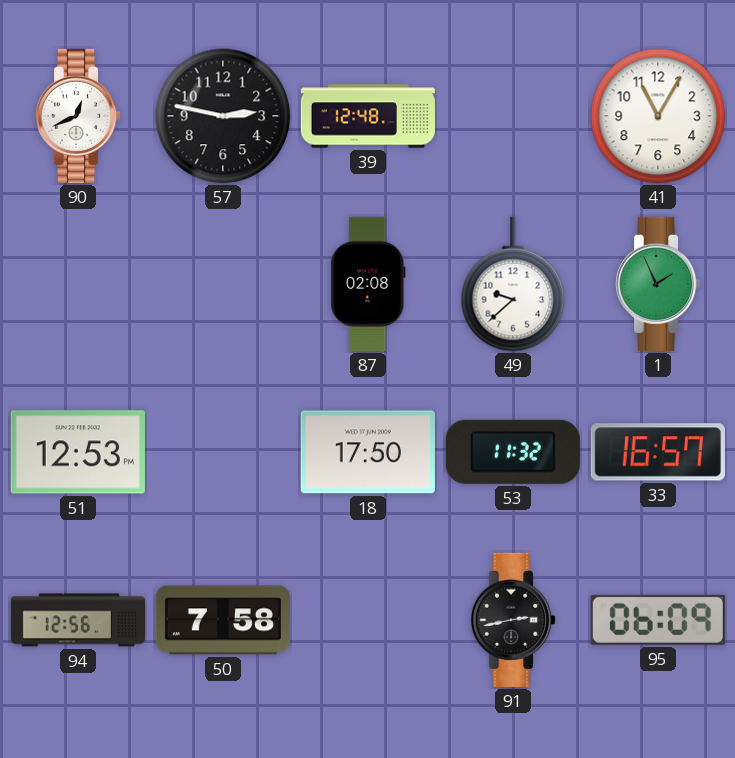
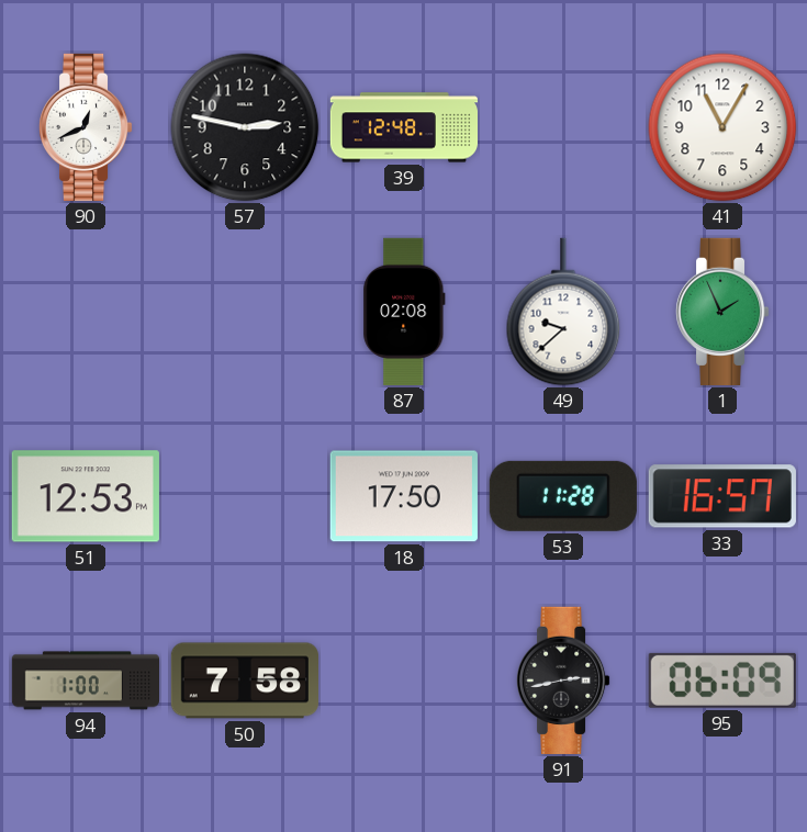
53: 11:32 -> 11:28
94: 12:56 -> 1:00
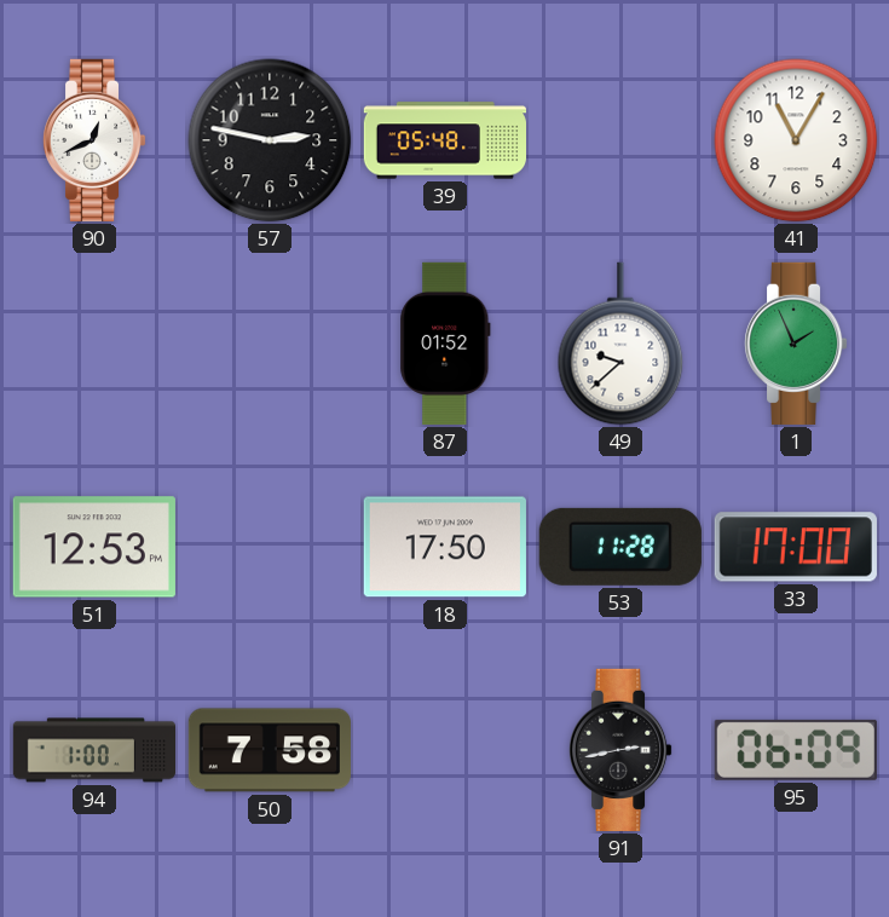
39: 12:48 -> 05:48
87: 02:08 -> 01:52
33: 16:57 -> 17:00
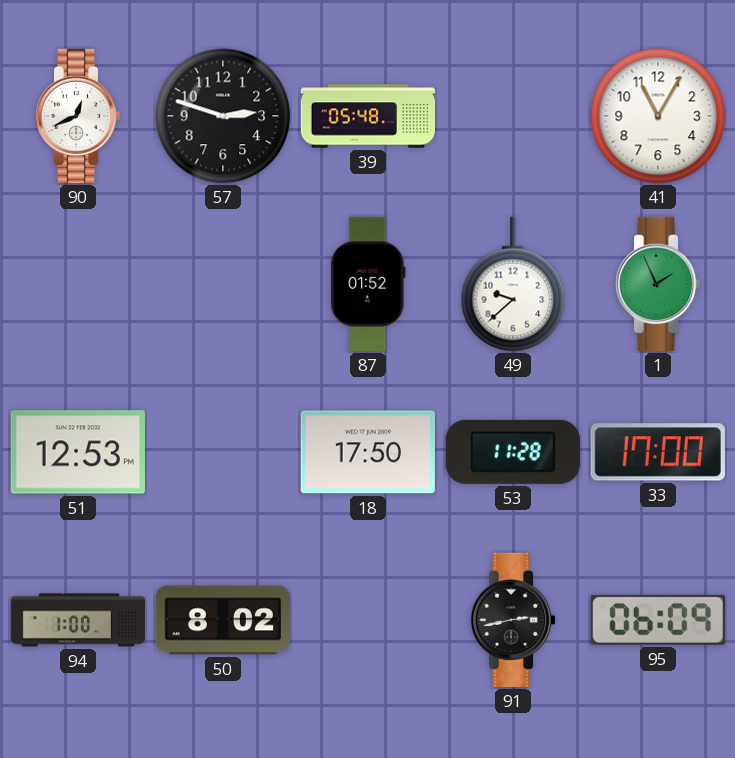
57: 2:47 -> 2:48
50: 7:58 -> 8:02
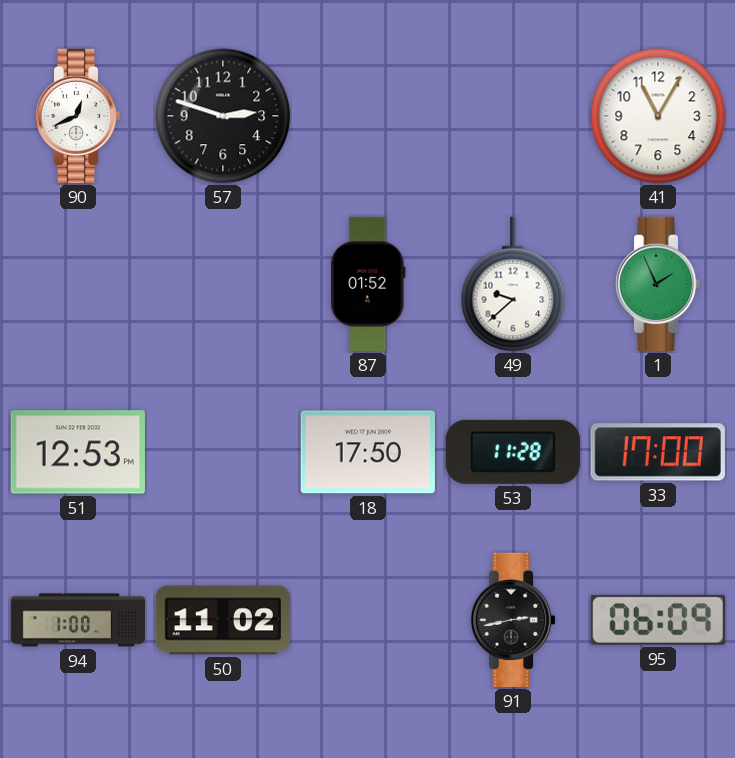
39: 05:48 -> none
50: 8:02 -> 11:02
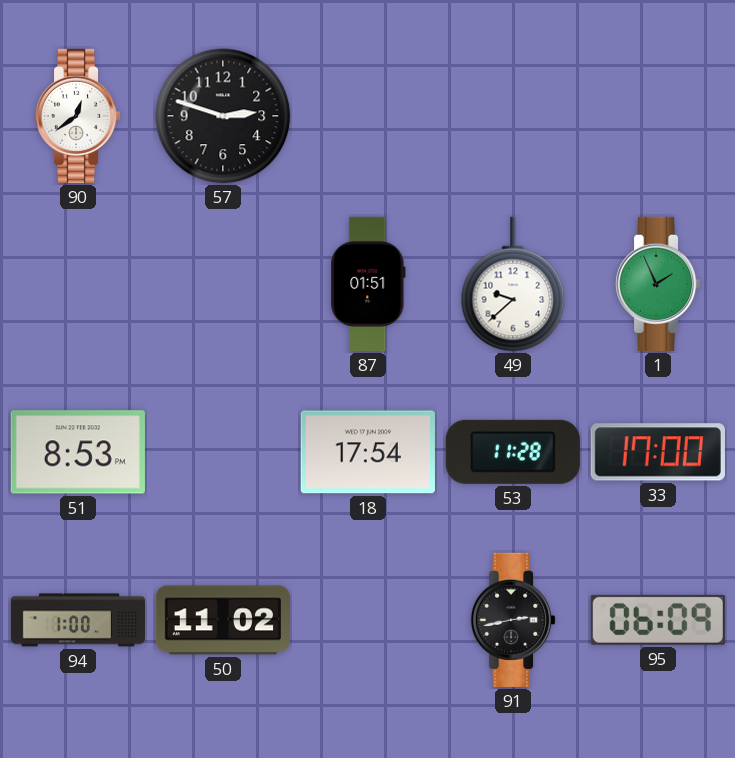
90: 12:41 -> 12:39
41: 11:05 -> none
87: 01:52 -> 01:51
51: 12:53 -> 8:53
18: 17:50 -> 17:54
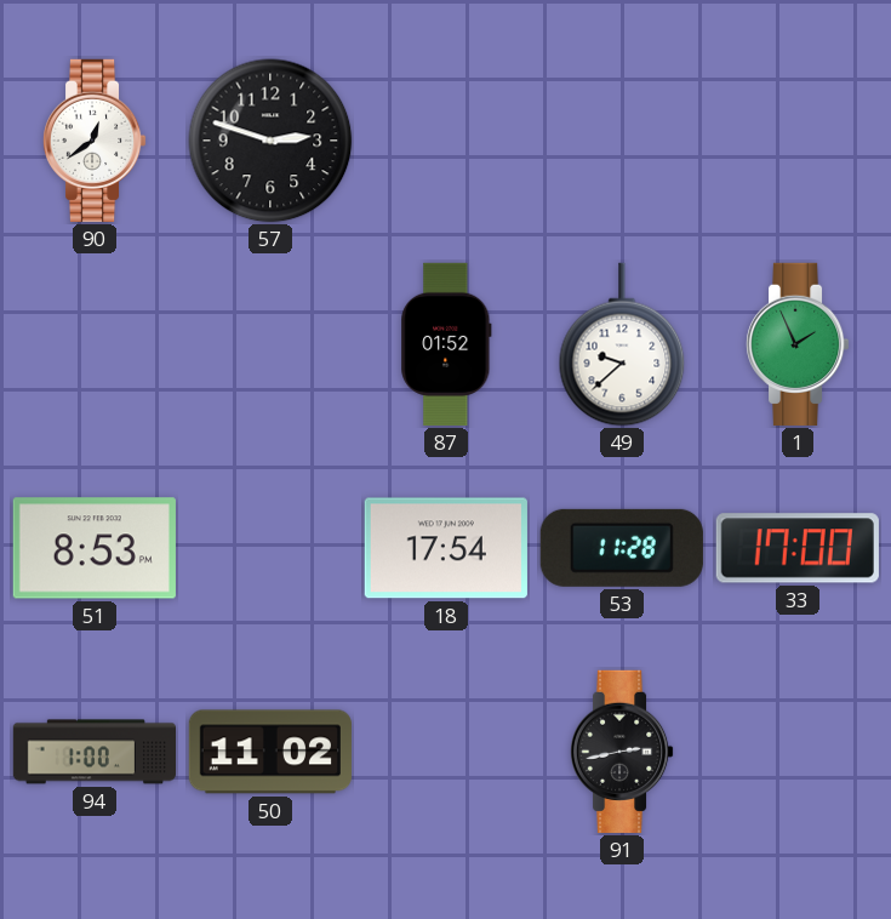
87: 01:51 -> 01:52
95: 06:09 -> none
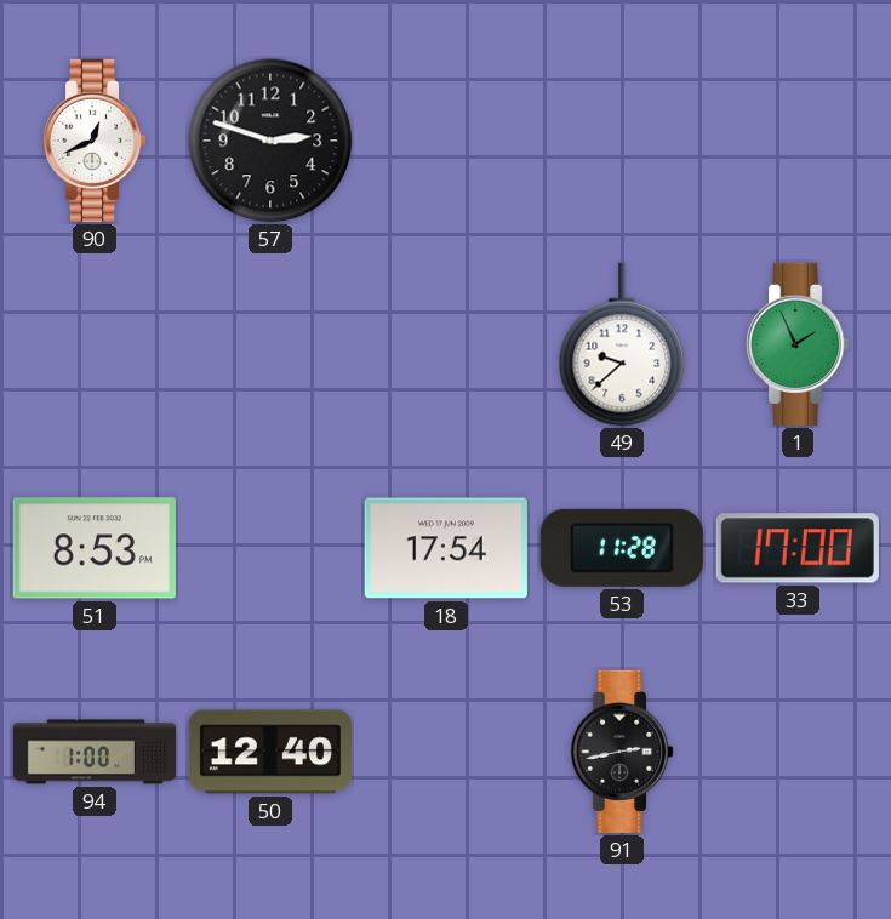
90: 12:39 -> 12:41
87: 01:52 -> none
50: 11:02 -> 12:40
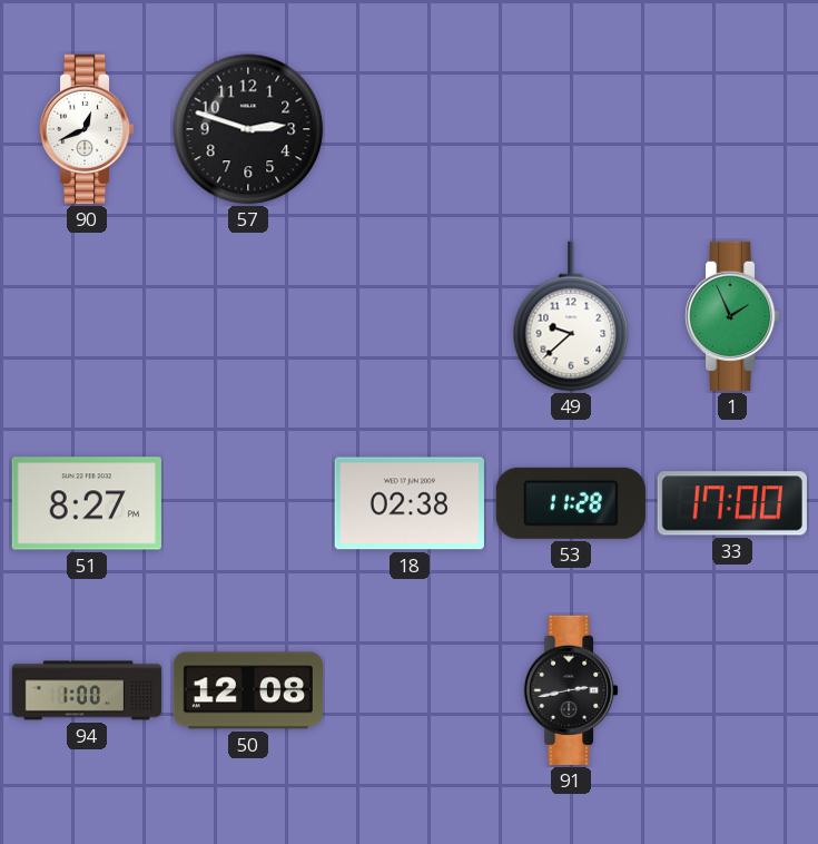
51: 8:53 -> 8:27
18: 17:54 -> 02:38
50: 12:40 -> 12:08
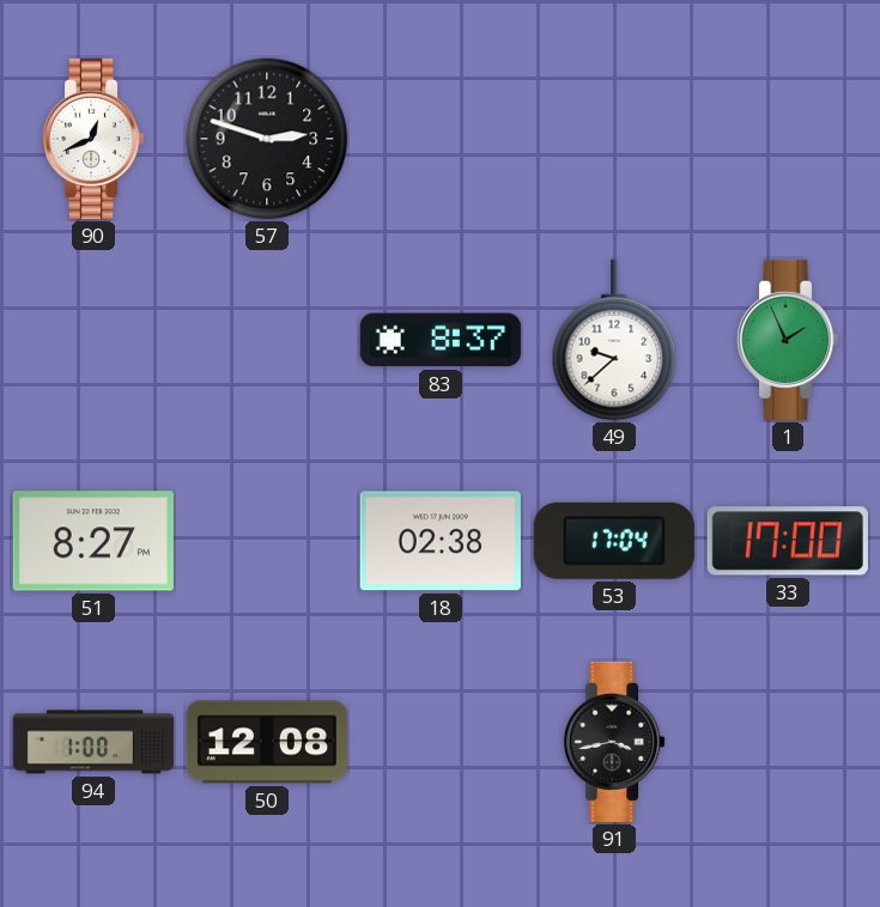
83: none -> 8:37
53: 11:28 -> 17:04
91: 2:43 -> 3:43
